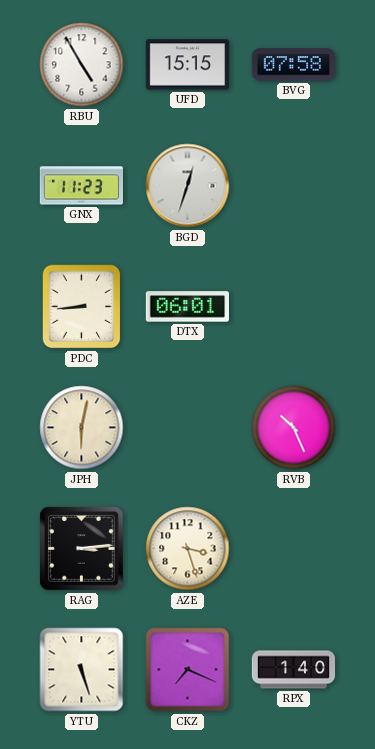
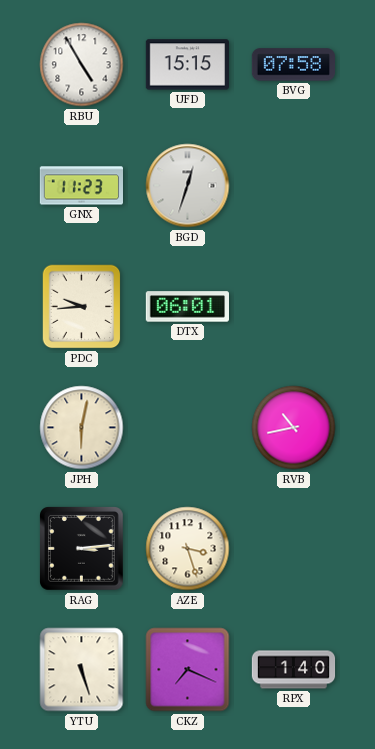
PDC: 8:44 -> 9:44
RVB: 10:26 -> 10:43
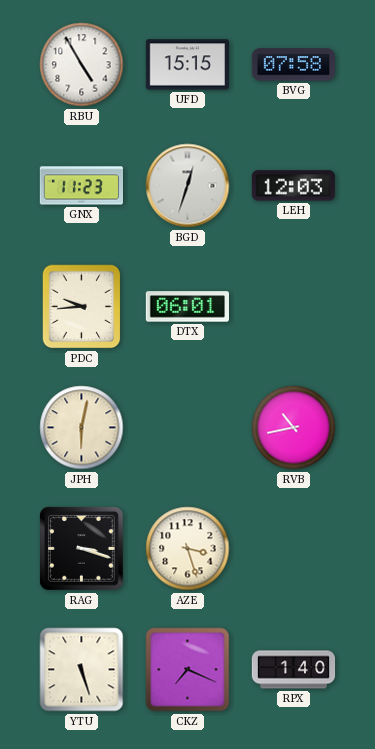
LEH: none -> 12:03
RAG: 3:14 -> 3:18
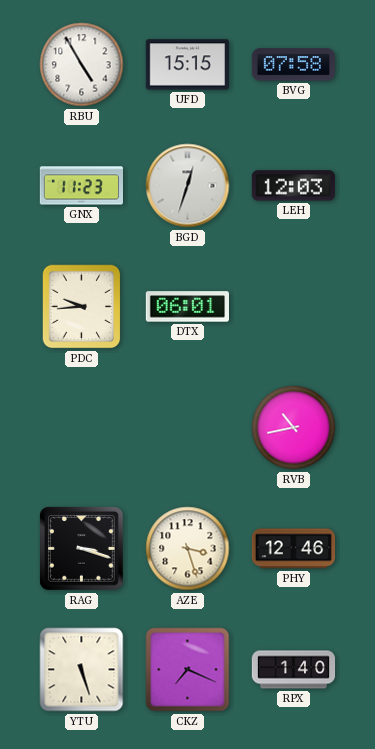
JPH: 6:02 -> none
PHY: none -> 12:46
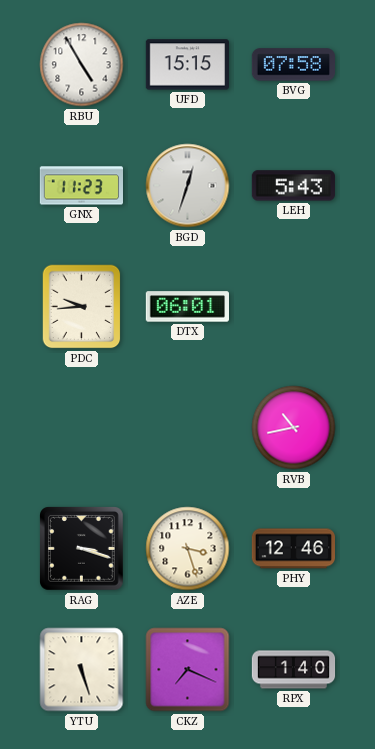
LEH: 12:03 -> 5:43
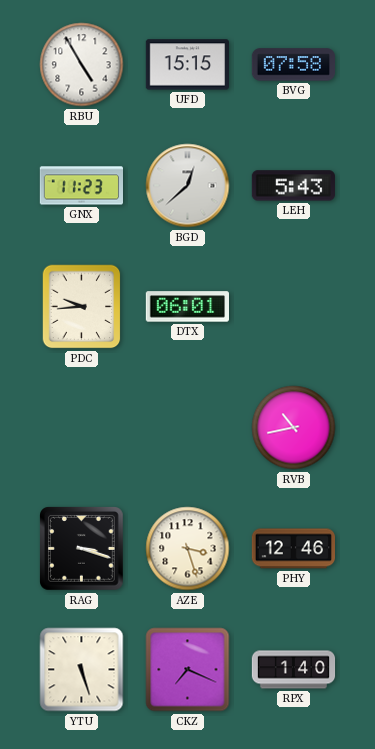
BGD: 12:33 -> 12:38
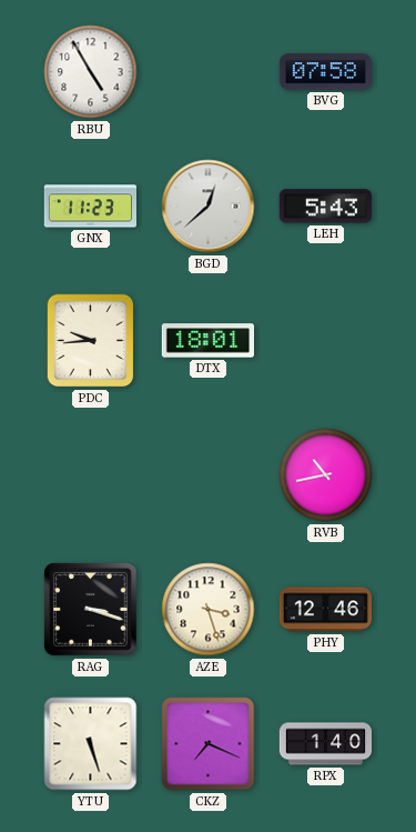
UFD: 15:15 -> none
DTX: 06:01 -> 18:01
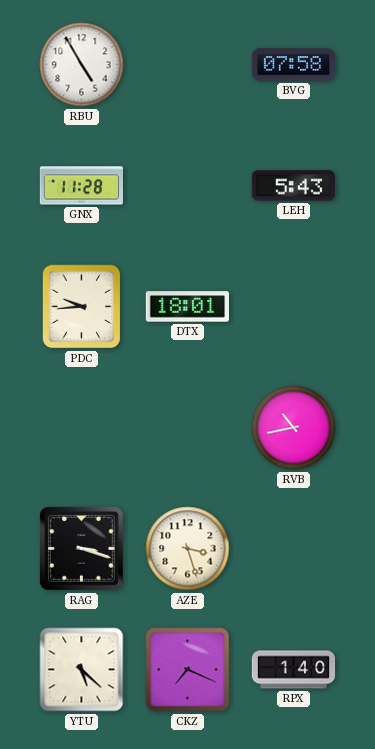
GNX: 11:23 -> 11:28
BGD: 12:38 -> none
PHY: 12:46 -> none
YTU: 5:27 -> 5:22
